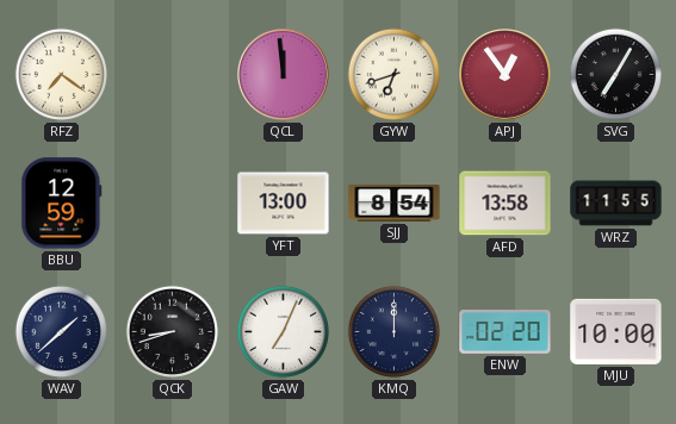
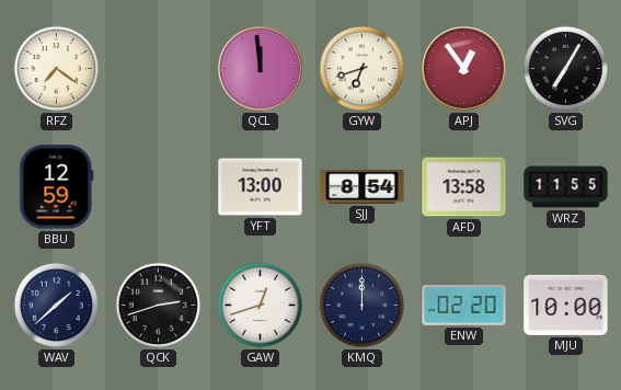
QCK: 8:42 -> 2:42
GAW: 7:04 -> 12:42
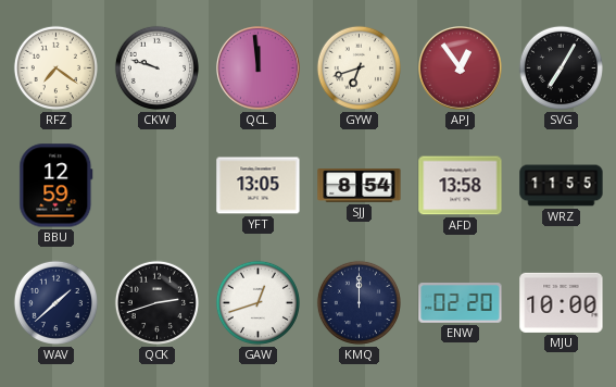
CKW: none -> 9:48
YFT: 13:00 -> 13:05
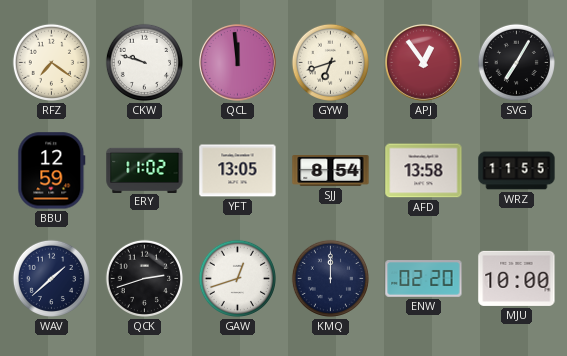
ERY: none -> 11:02
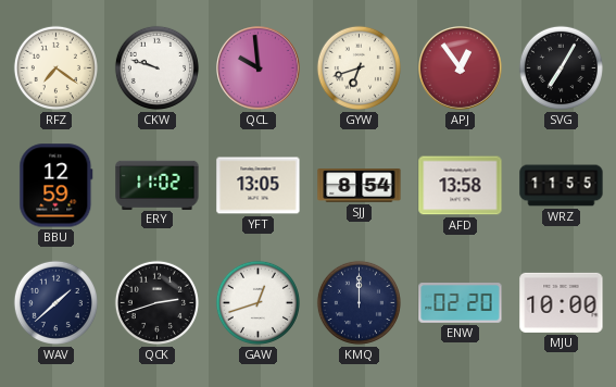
QCL: 11:59 -> 9:59
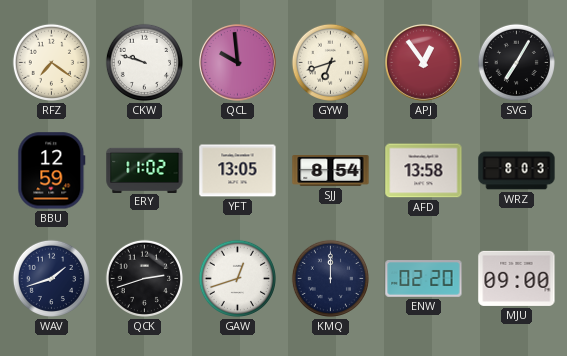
WRZ: 11:55 -> 8:03
WAV: 1:38 -> 1:42
MJU: 10:00 -> 09:00
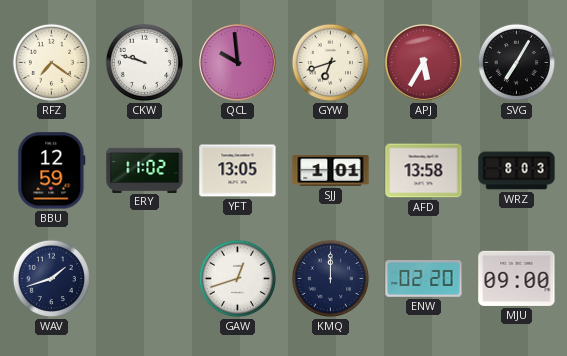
APJ: 12:54 -> 5:35
SJJ: 8:54 -> 1:01
QCK: 2:42 -> none
